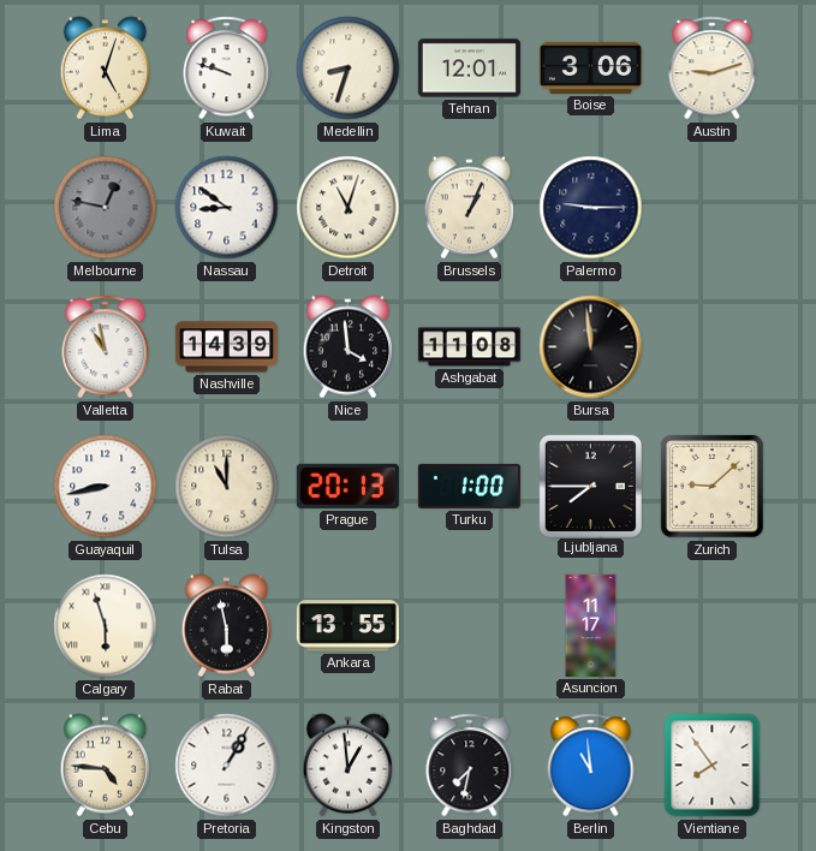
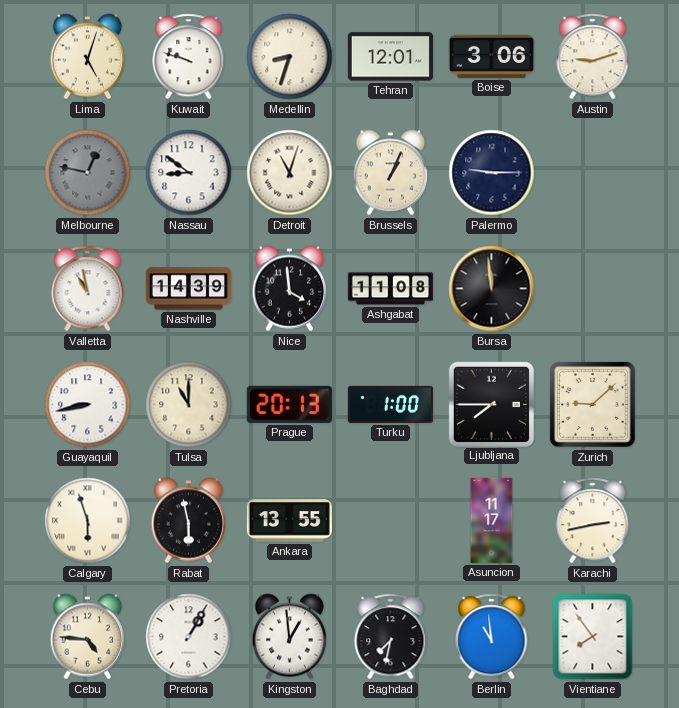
Karachi: none -> 2:43
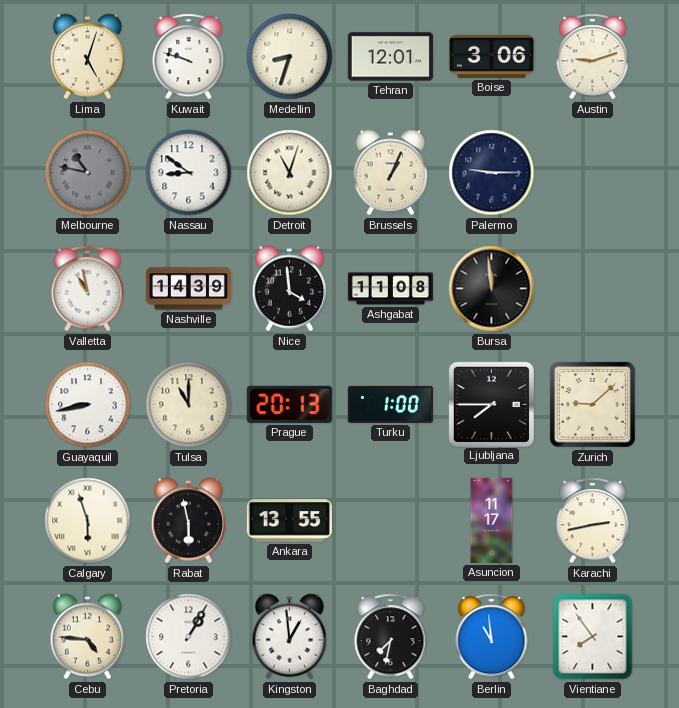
Melbourne: 12:47 -> 10:47
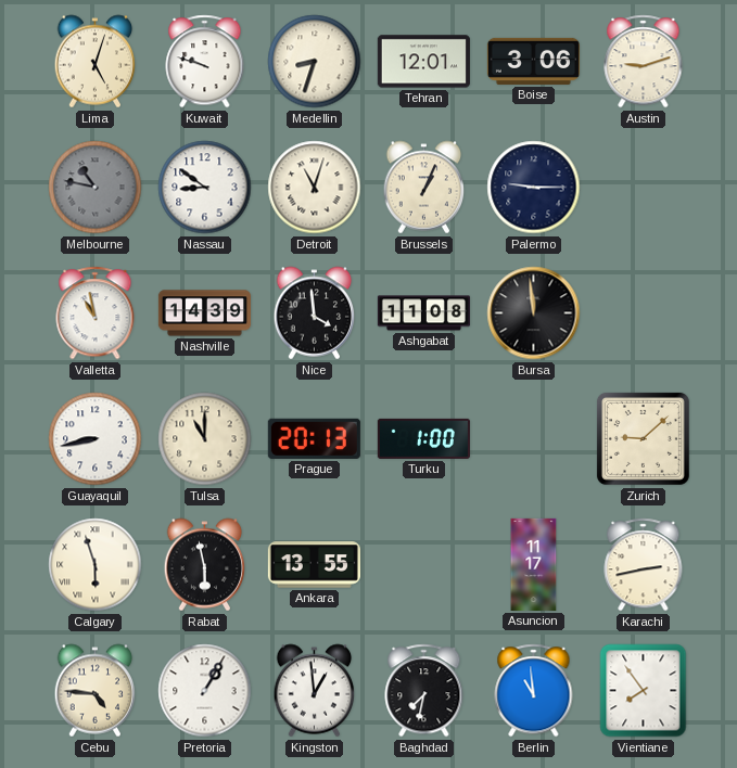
Ljubljana: 7:45 -> none
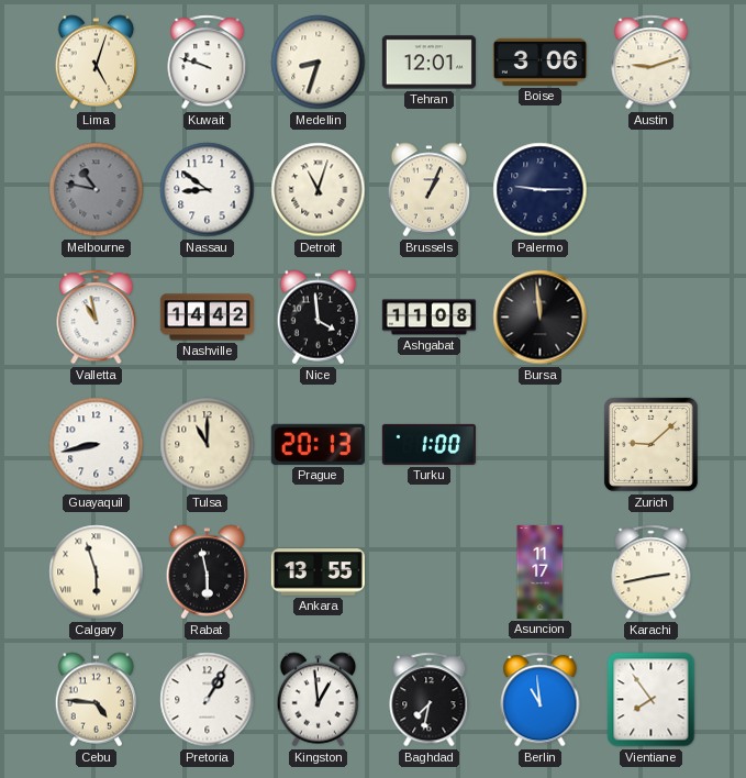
Nashville: 14:39 -> 14:42
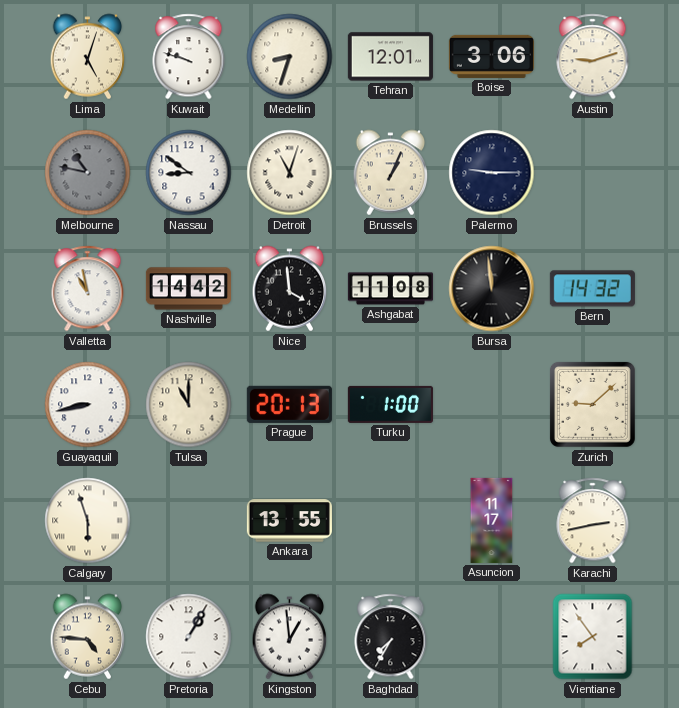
Bern: none -> 14:32
Rabat: 5:58 -> none
Baghdad: 7:32 -> 7:35
Berlin: 10:59 -> none
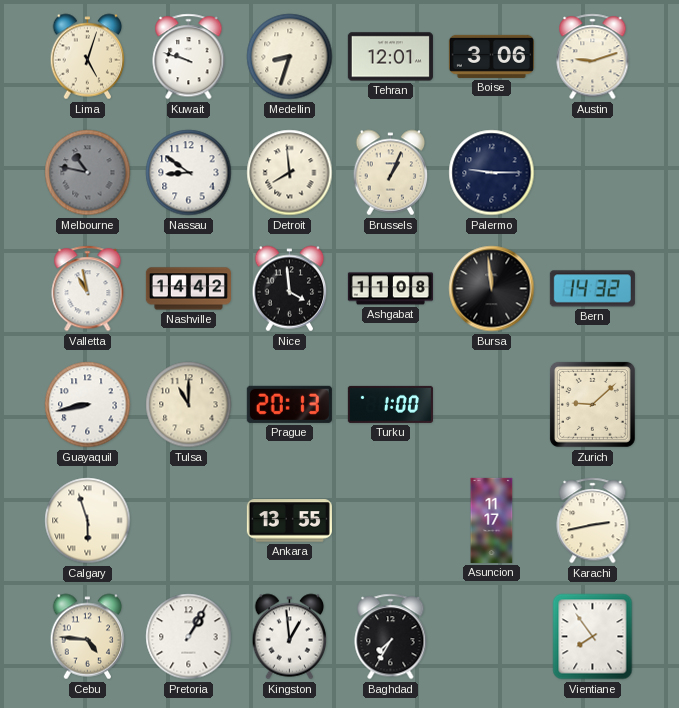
Detroit: 11:03 -> 7:59
